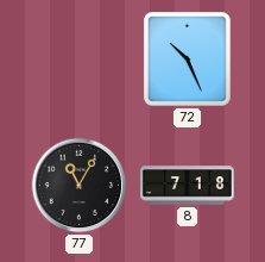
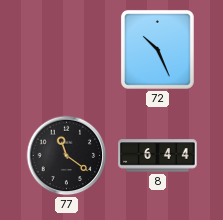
77: 11:05 -> 11:21
8: 7:18 -> 6:44
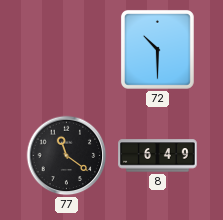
72: 10:26 -> 10:30
8: 6:44 -> 6:49
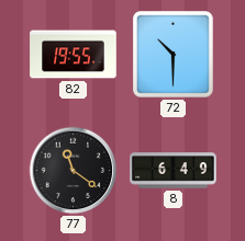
82: none -> 19:55
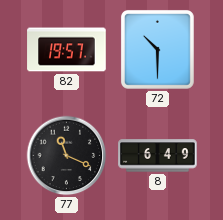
82: 19:55 -> 19:57
77: 11:21 -> 11:19
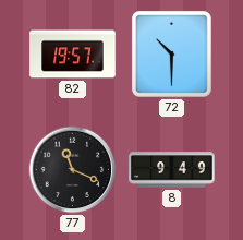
8: 6:49 -> 9:49
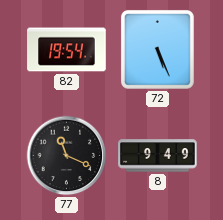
82: 19:57 -> 19:54
72: 10:30 -> 5:26
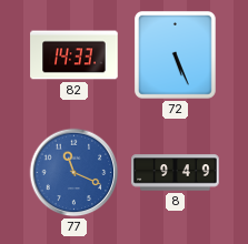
82: 19:54 -> 14:33
77 dial: black -> blue
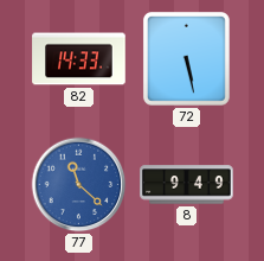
72: 5:26 -> 5:28
77: 11:19 -> 11:22
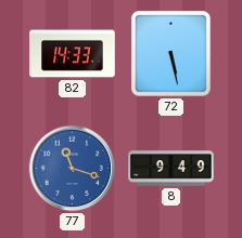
77: 11:22 -> 11:18
